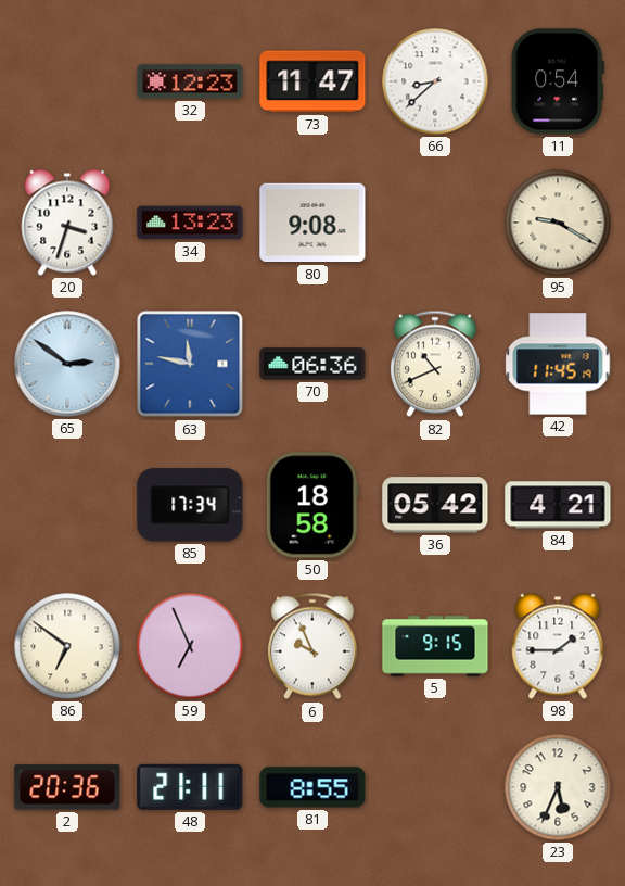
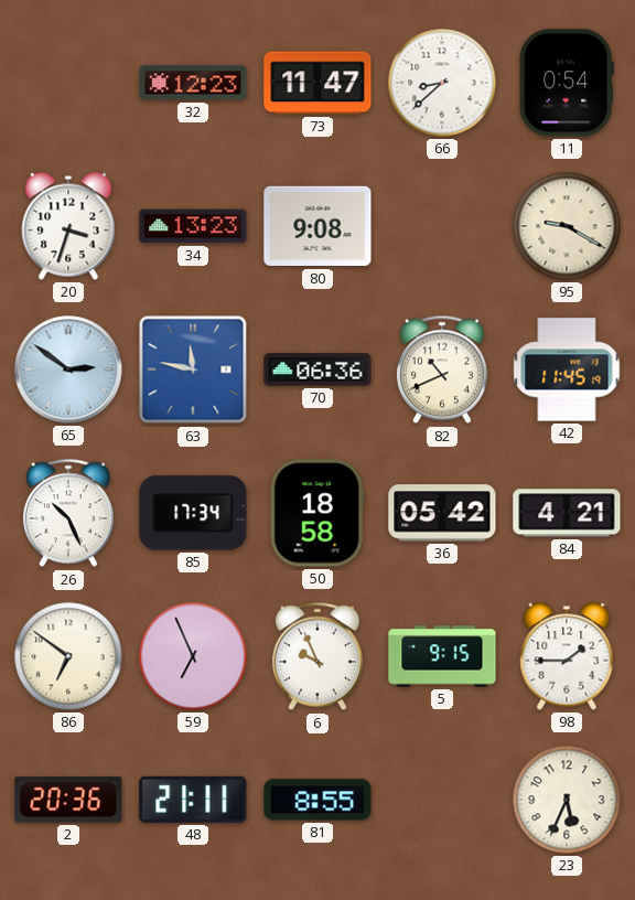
26: none -> 10:26
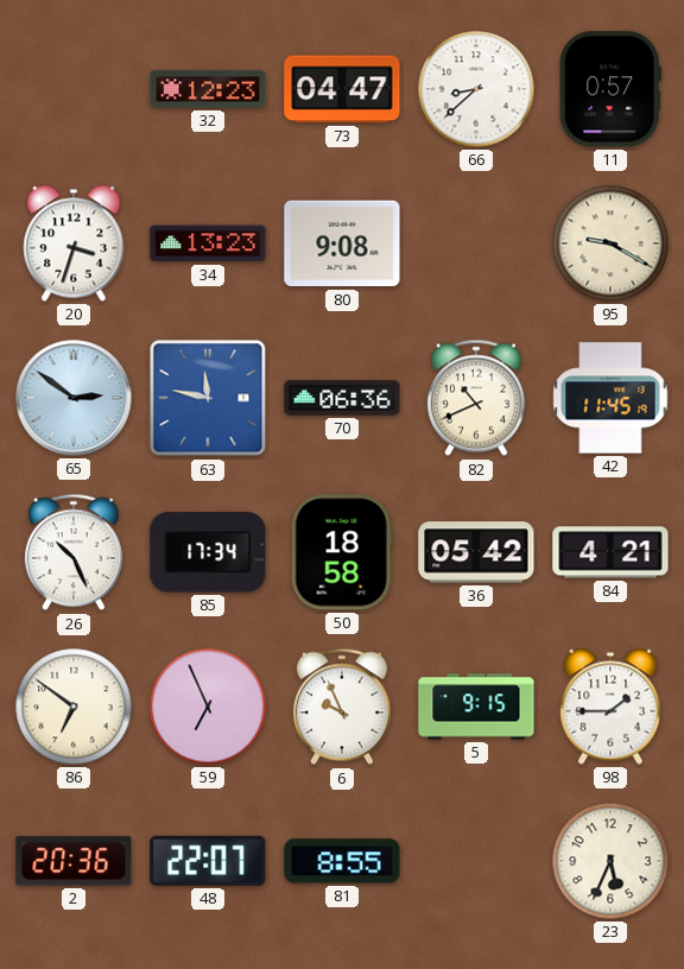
73: 11:47 -> 04:47
11: 0:54 -> 0:57
48: 21:11 -> 22:07
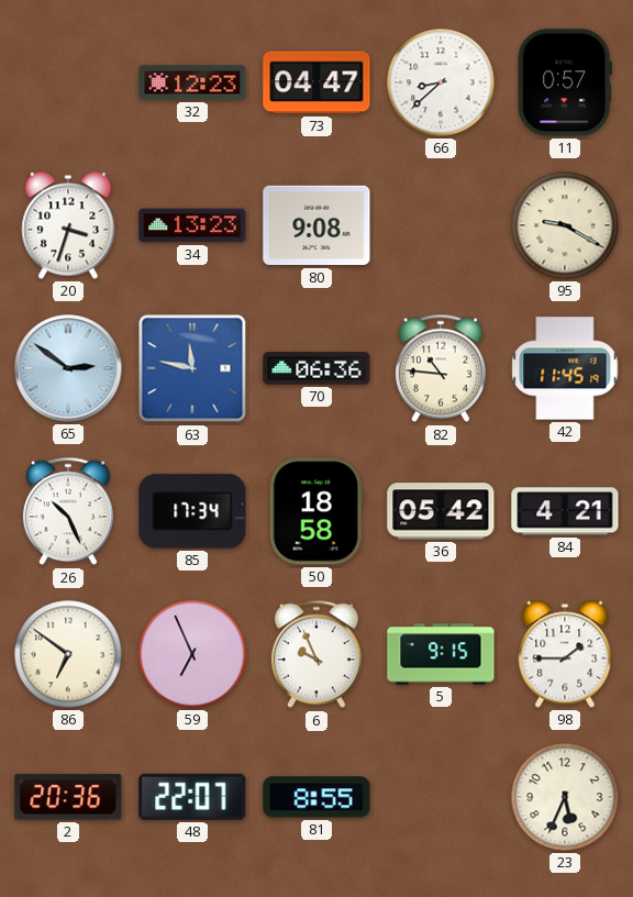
82: 10:41 -> 10:46
